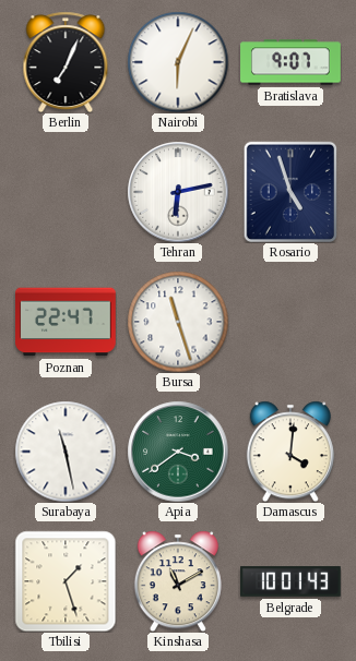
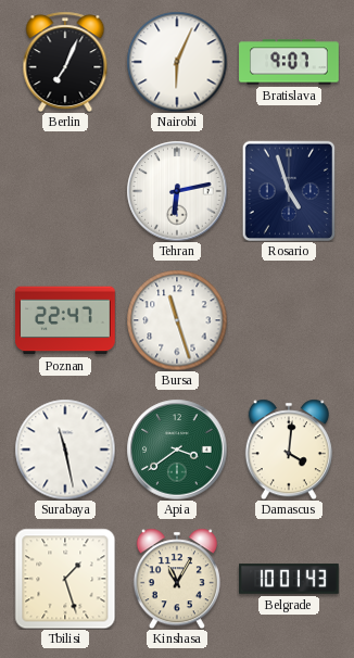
Kinshasa: 11:10 -> 11:05
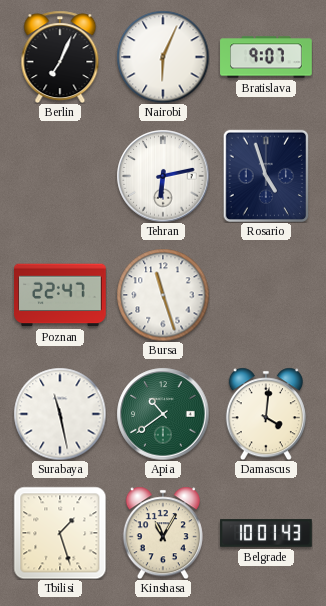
Apia: 3:39 -> 10:39
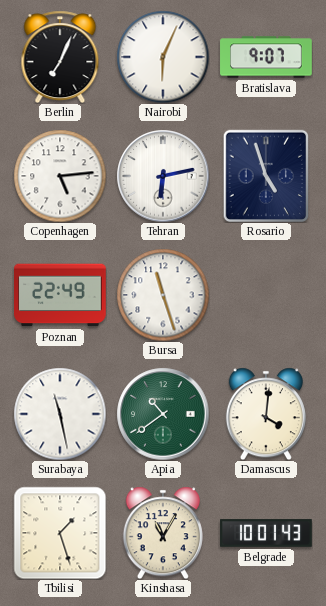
Copenhagen: none -> 5:14
Poznan: 22:47 -> 22:49
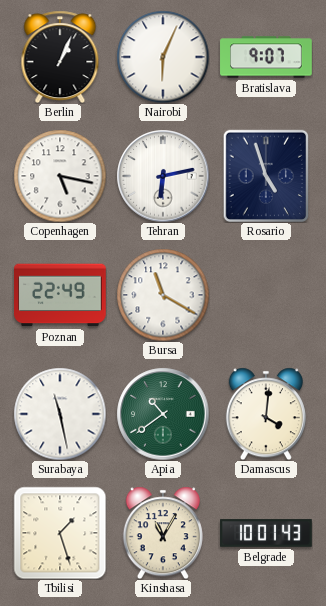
Berlin: 7:04 -> 1:04
Copenhagen: 5:14 -> 5:17
Bursa: 11:27 -> 11:20
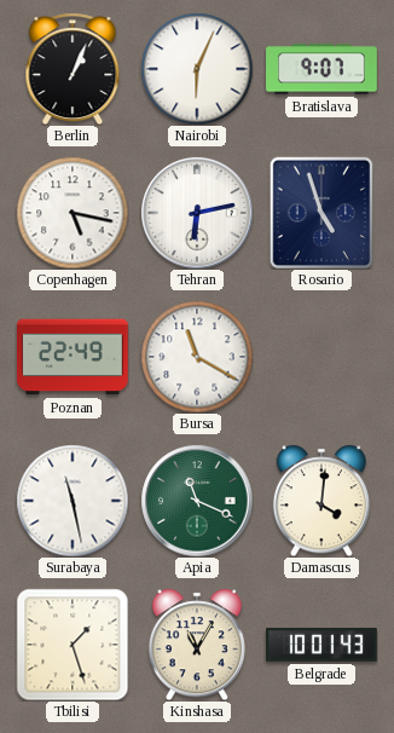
Apia: 10:39 -> 11:19
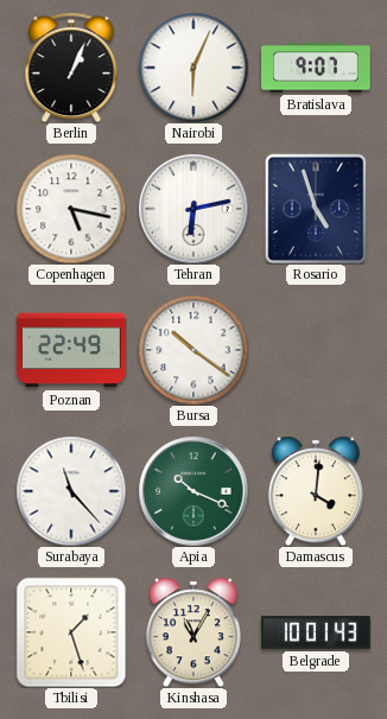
Bursa: 11:20 -> 10:21
Surabaya: 11:28 -> 11:23
Apia: 11:19 -> 10:19
